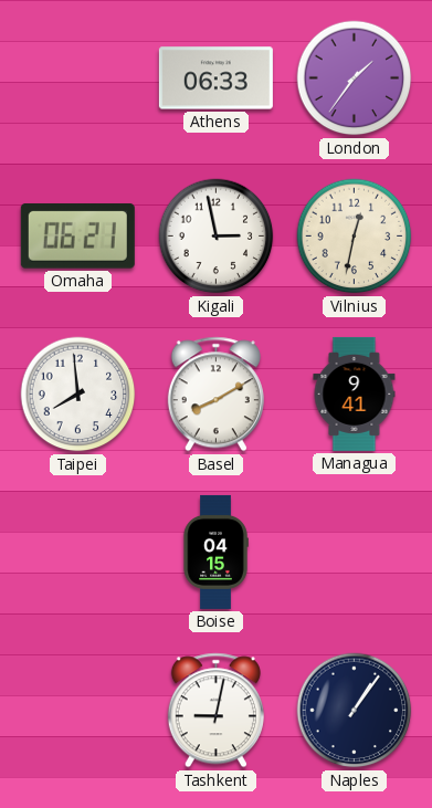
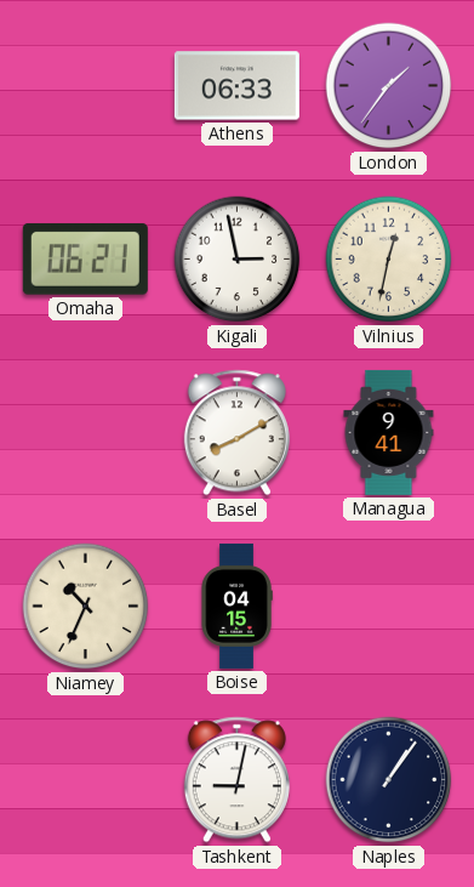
Taipei: 7:59 -> none
Niamey: none -> 10:34
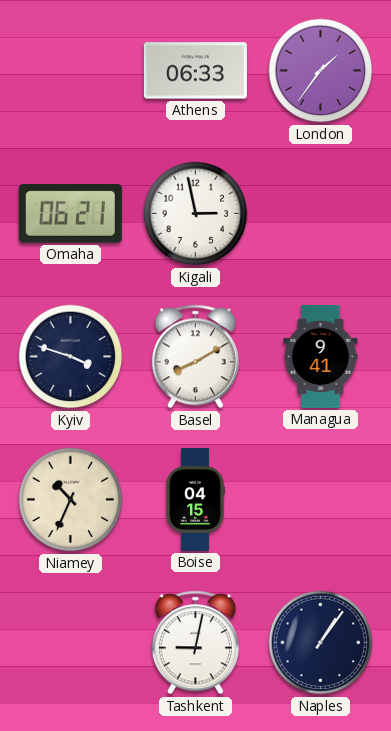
Vilnius: 12:32 -> none
Kyiv: none -> 3:48
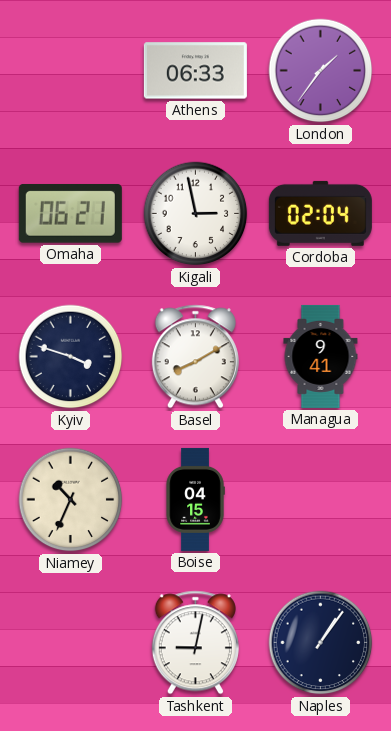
Cordoba: none -> 02:04
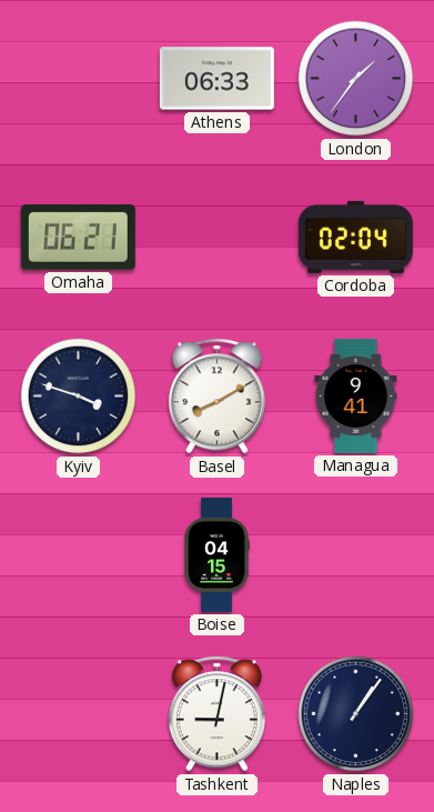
Kigali: 2:58 -> none
Niamey: 10:34 -> none
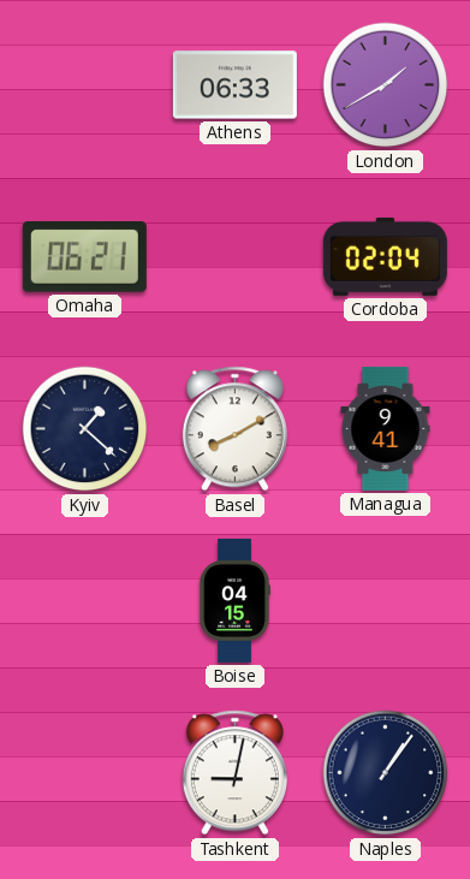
London: 1:36 -> 1:40
Kyiv: 3:48 -> 1:22
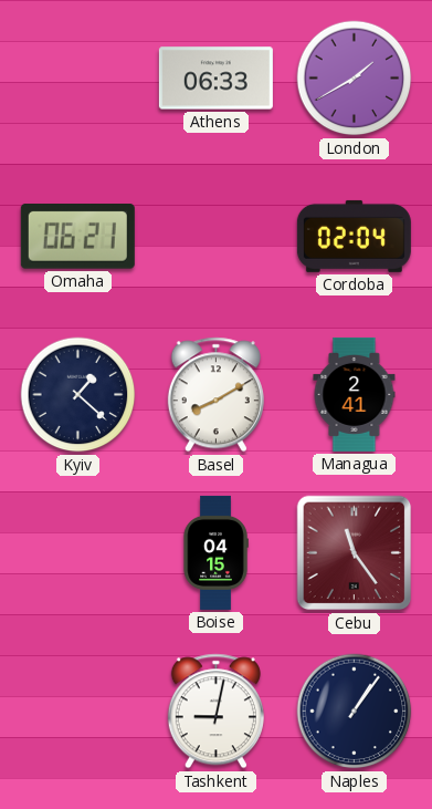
Managua: 9:41 -> 2:41
Cebu: none -> 11:24
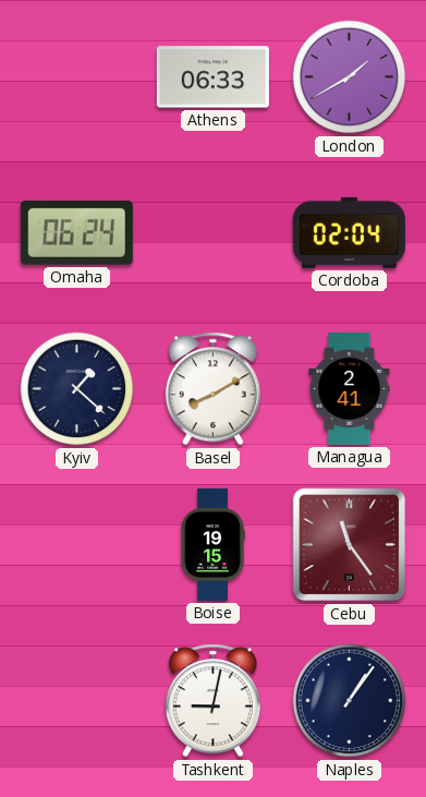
Omaha: 06:21 -> 06:24
Boise: 04:15 -> 19:15
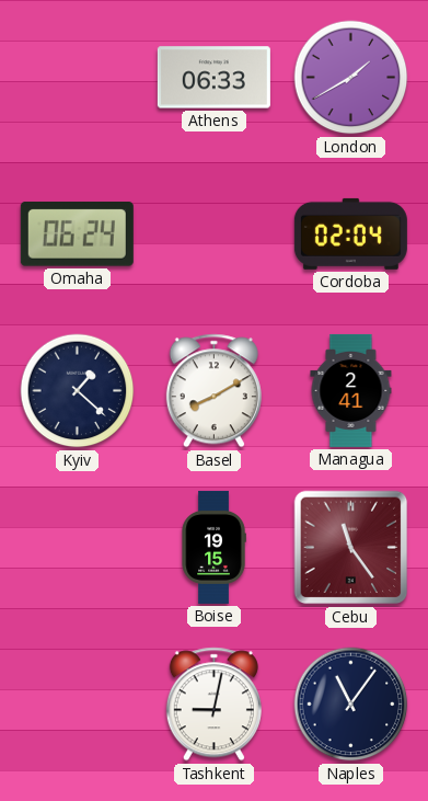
Naples: 1:06 -> 11:06
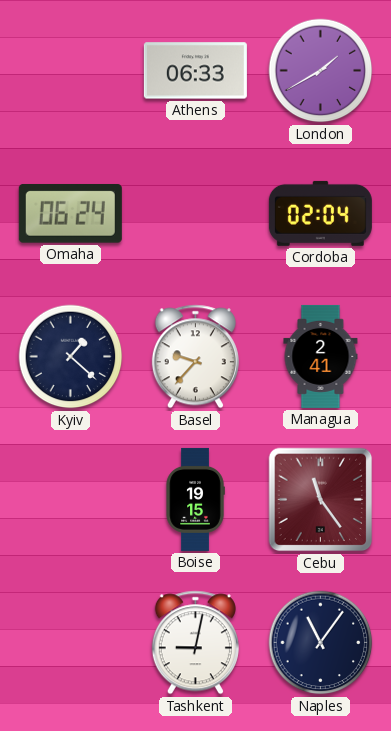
Basel: 8:10 -> 9:37
